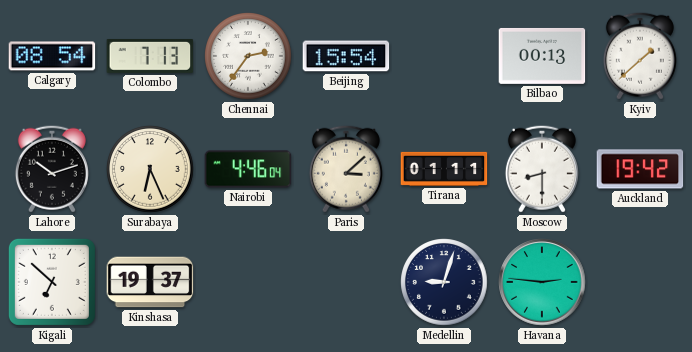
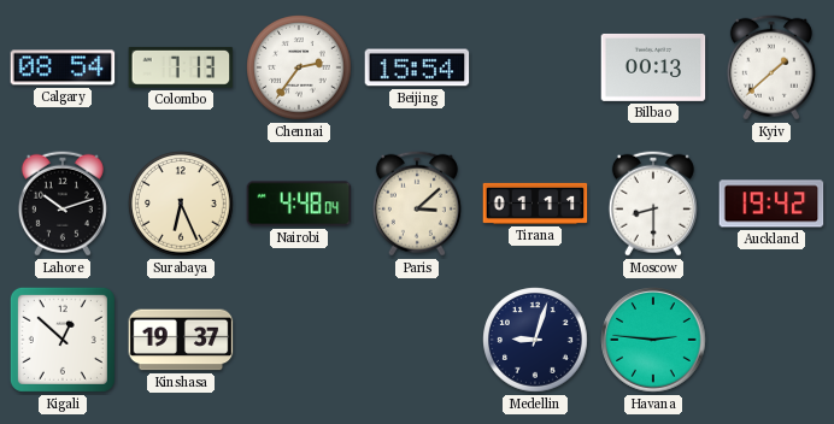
Nairobi: 4:46 -> 4:48
Kigali: 6:52 -> 12:52
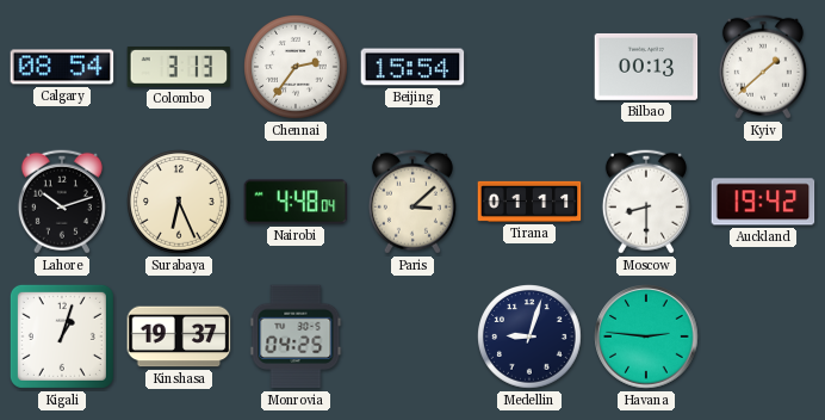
Colombo: 7:13 -> 3:13
Kigali: 12:52 -> 1:03
Monrovia: none -> 04:25
